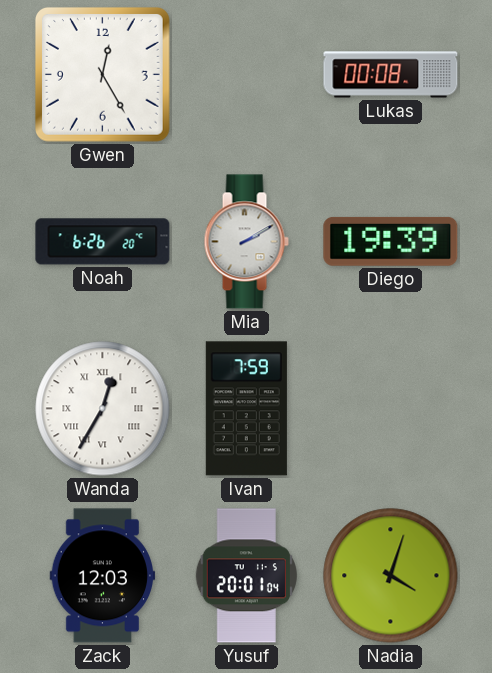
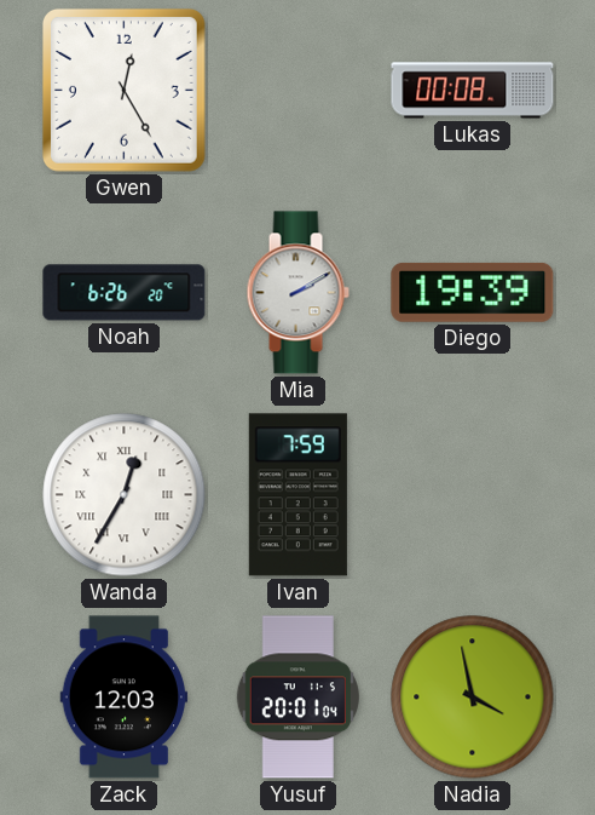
Nadia: 4:03 -> 3:58
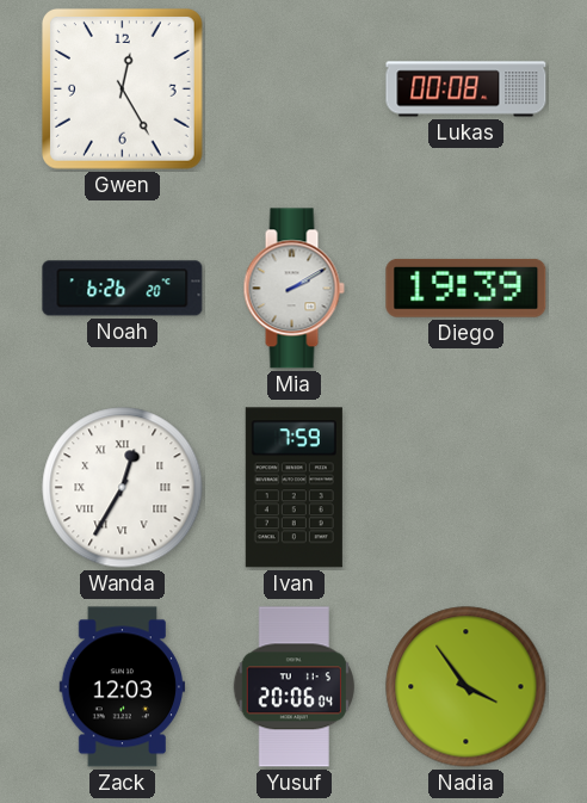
Yusuf: 20:01 -> 20:06
Nadia: 3:58 -> 3:54
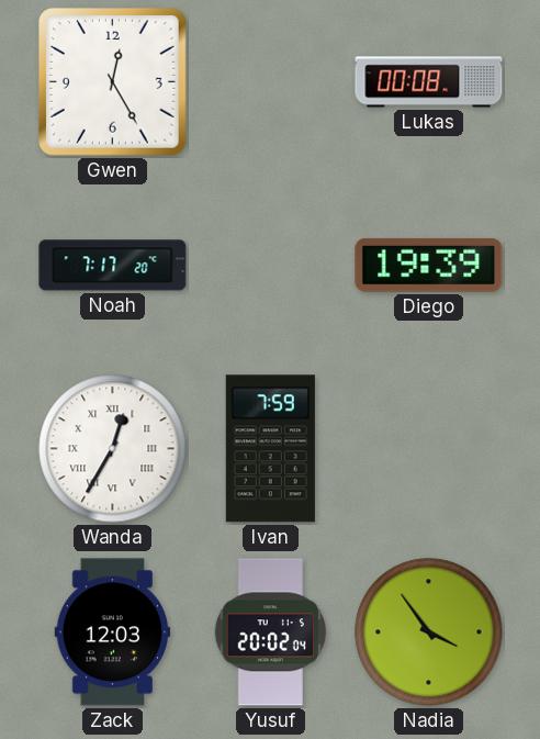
Noah: 6:26 -> 7:17
Mia: 2:10 -> none
Yusuf: 20:06 -> 20:02
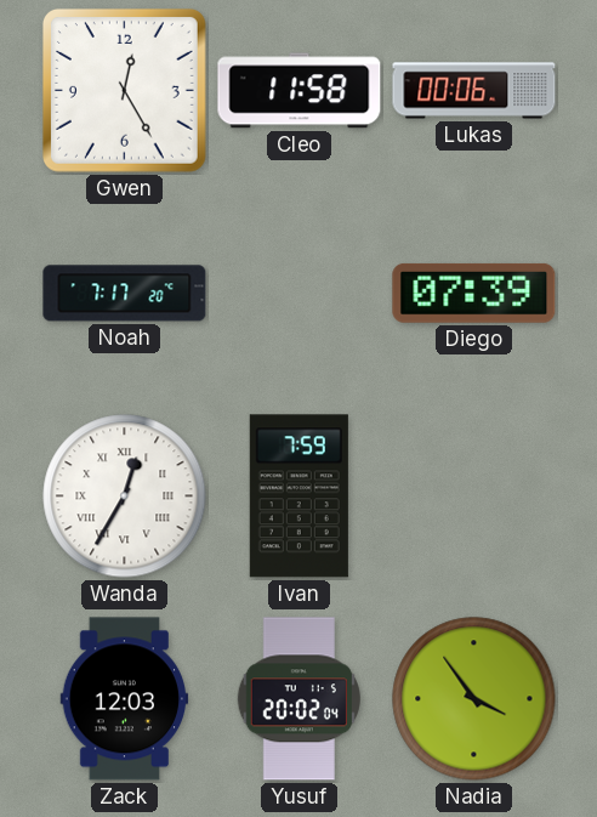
Cleo: none -> 11:58
Lukas: 00:08 -> 00:06
Diego: 19:39 -> 07:39
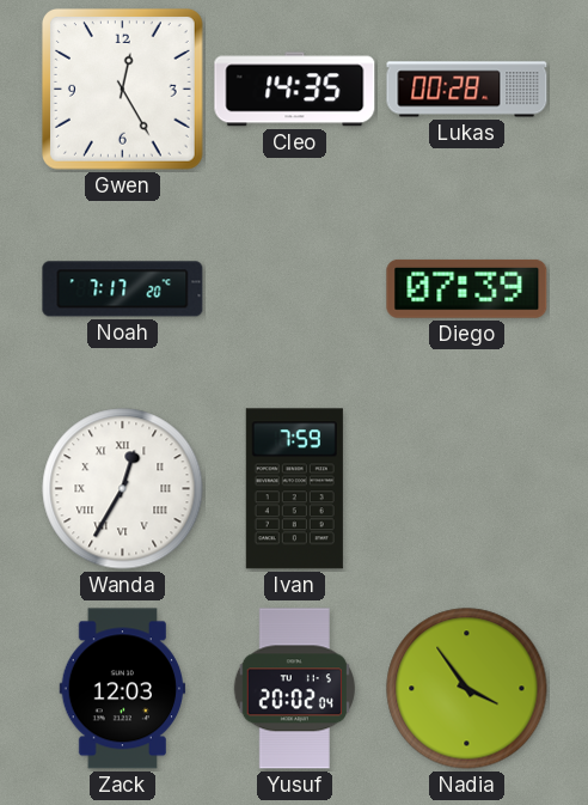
Cleo: 11:58 -> 14:35
Lukas: 00:06 -> 00:28
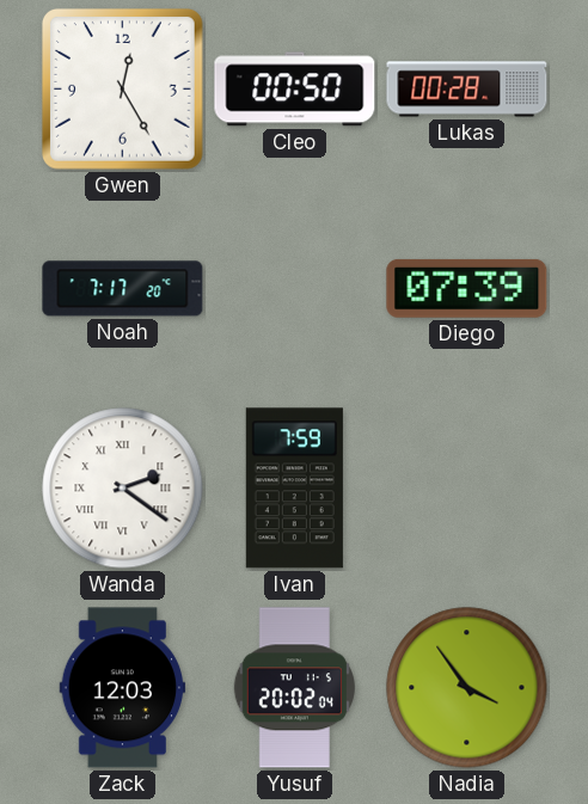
Cleo: 14:35 -> 00:50
Wanda: 12:35 -> 2:21
